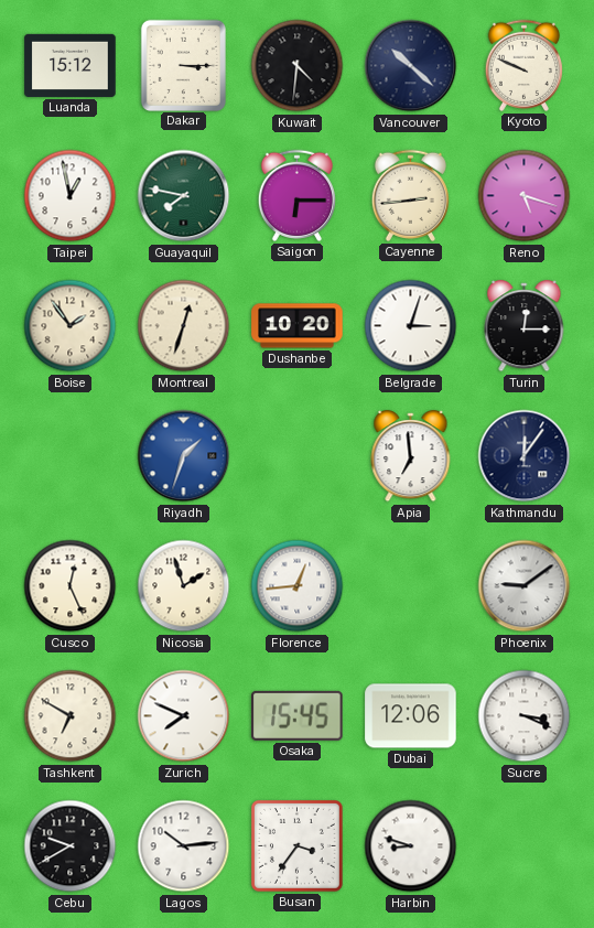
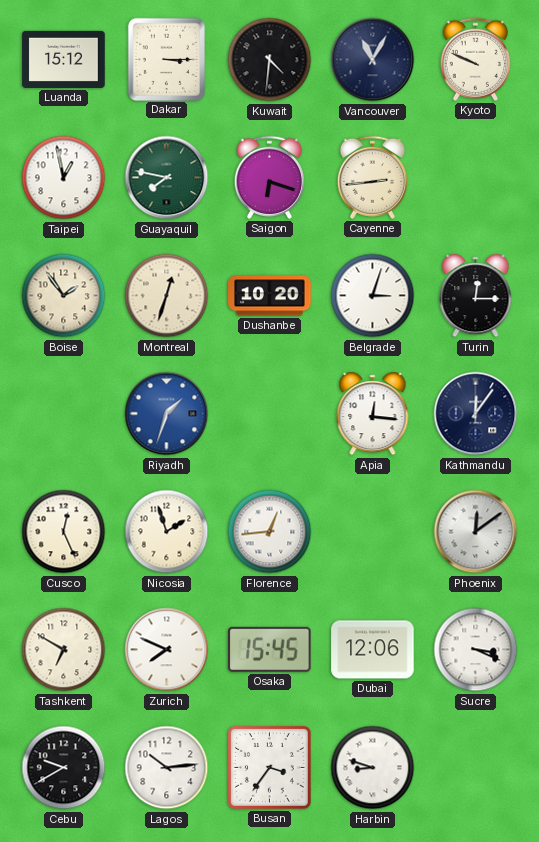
Vancouver: 10:22 -> 11:05
Saigon: 6:15 -> 6:18
Reno: 5:18 -> none
Apia: 6:59 -> 12:16
Phoenix: 9:09 -> 12:09
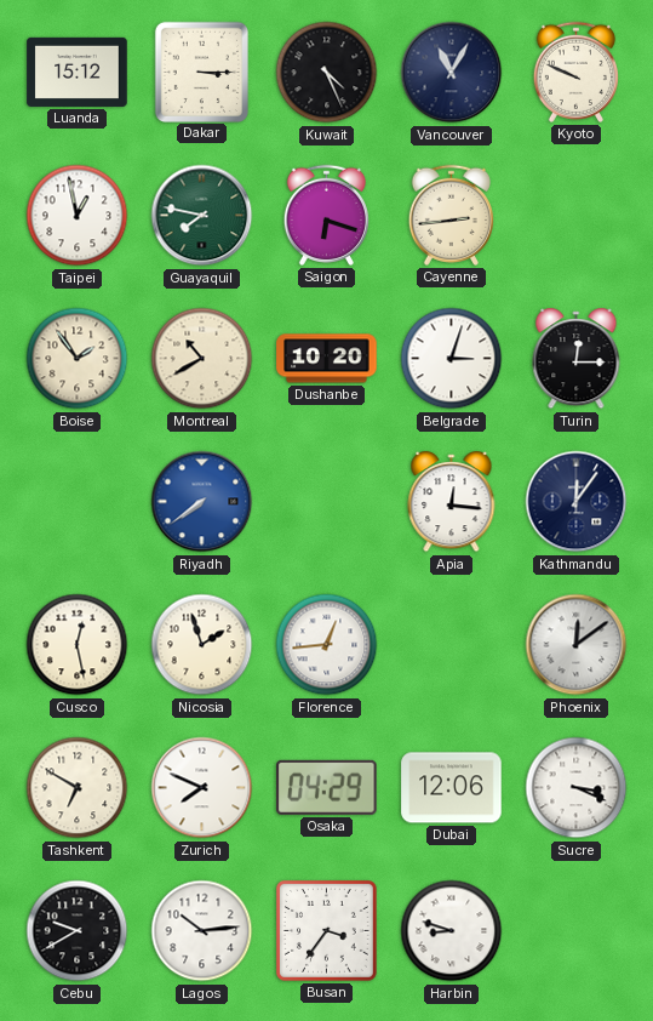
Kuwait: 4:31 -> 4:26
Montreal: 12:33 -> 10:40
Riyadh: 1:33 -> 7:39
Cusco: 12:26 -> 12:28
Osaka: 15:45 -> 04:29
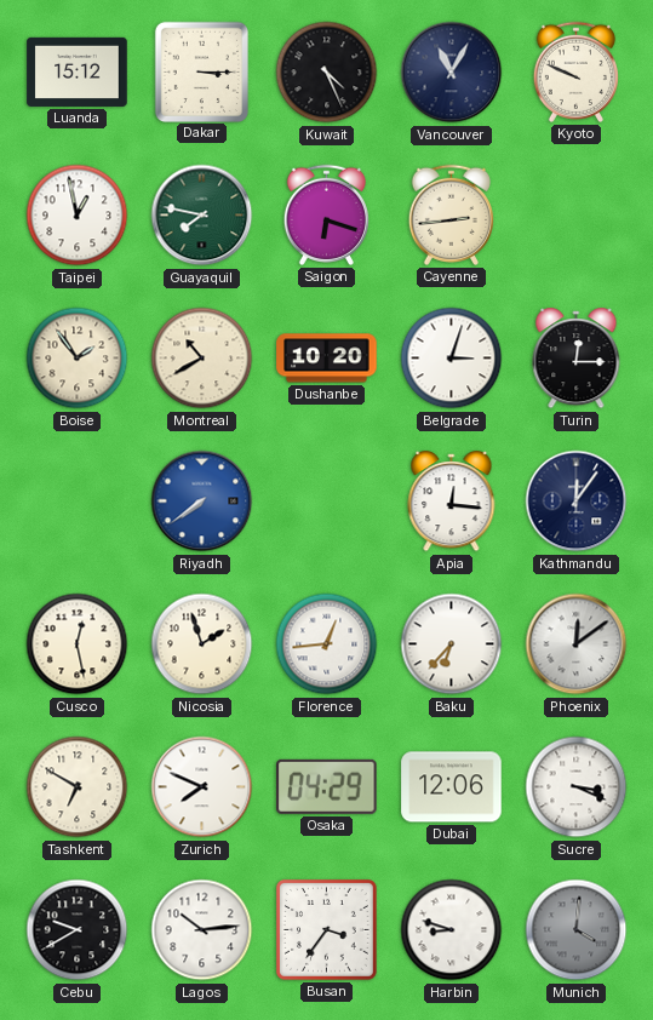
Baku: none -> 6:37
Munich: none -> 4:01
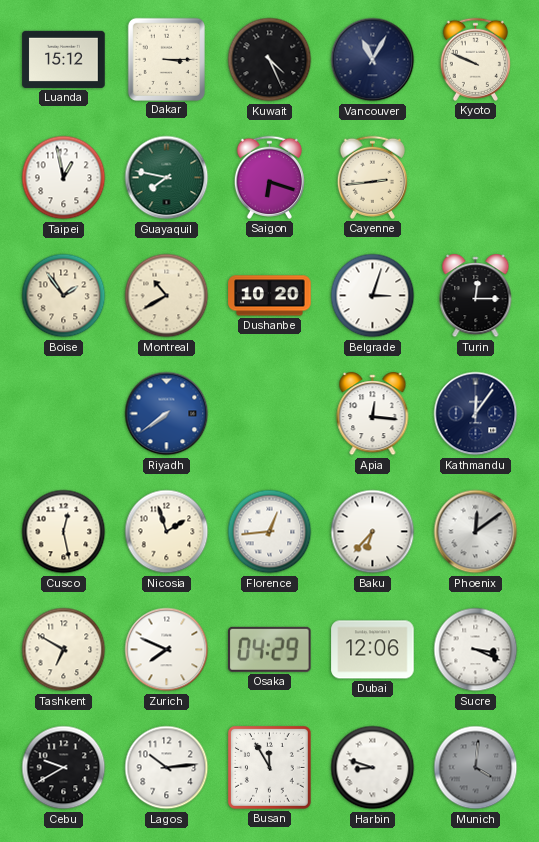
Busan: 3:36 -> 11:55
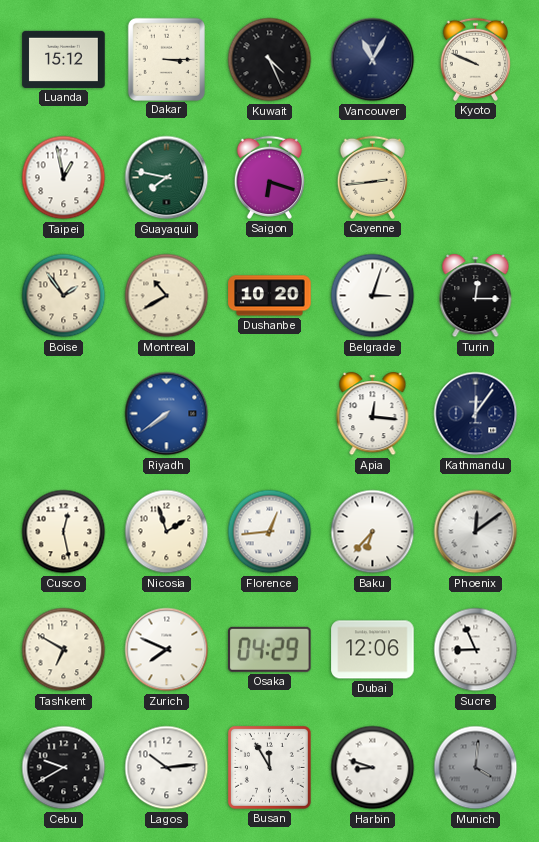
Sucre: 3:19 -> 8:56
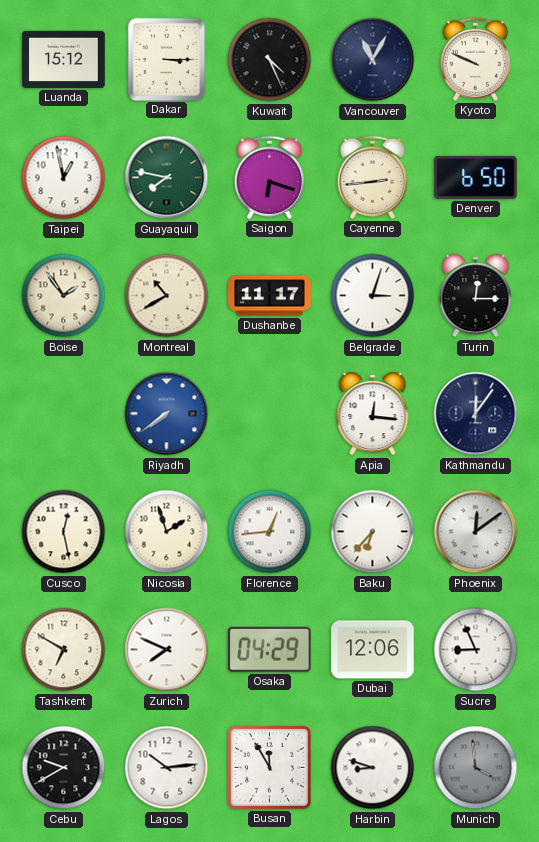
Denver: none -> 6:50
Dushanbe: 10:20 -> 11:17
Munich: 4:01 -> 3:59
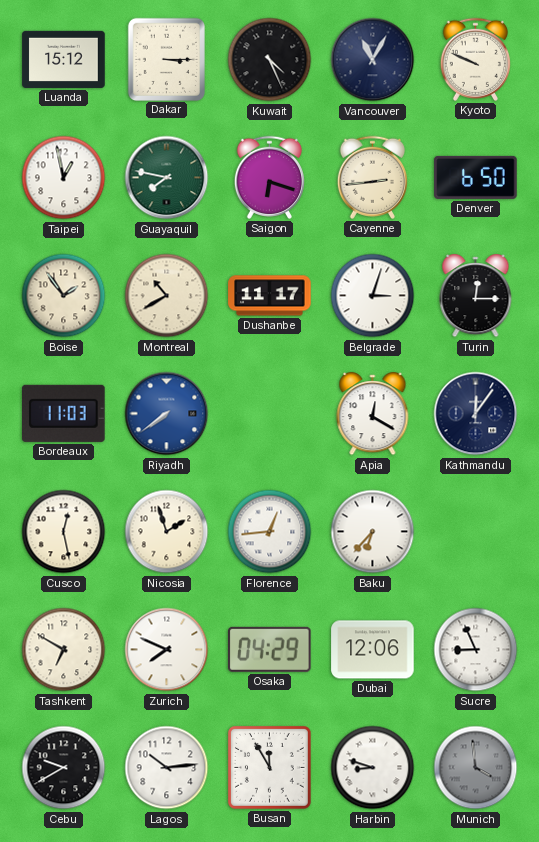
Bordeaux: none -> 11:03
Apia: 12:16 -> 12:20
Phoenix: 12:09 -> none
